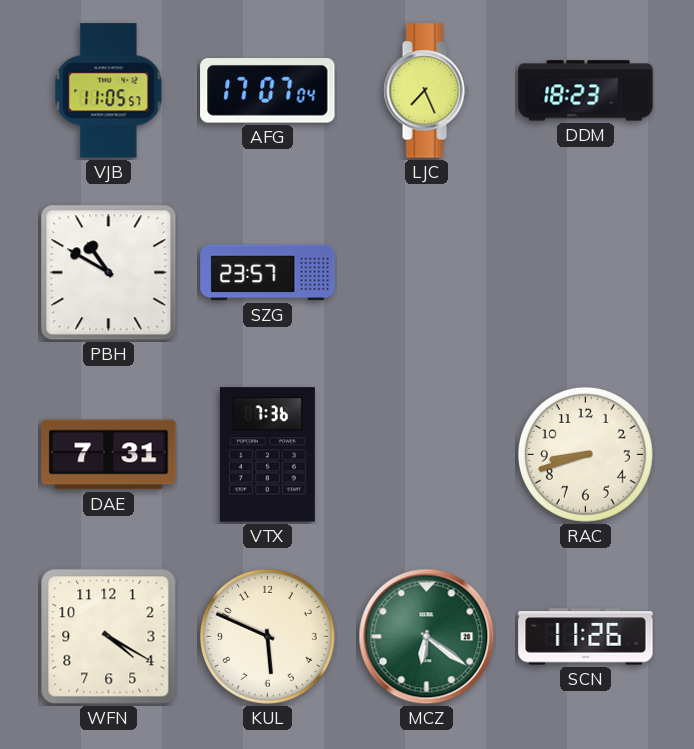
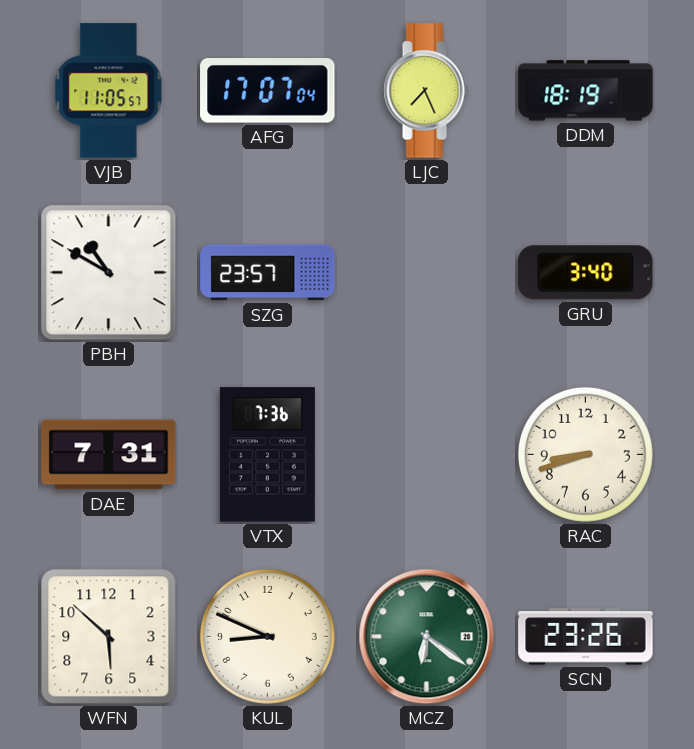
DDM: 18:23 -> 18:19
GRU: none -> 3:40
WFN: 4:20 -> 5:52
KUL: 5:49 -> 8:49
SCN: 11:26 -> 23:26
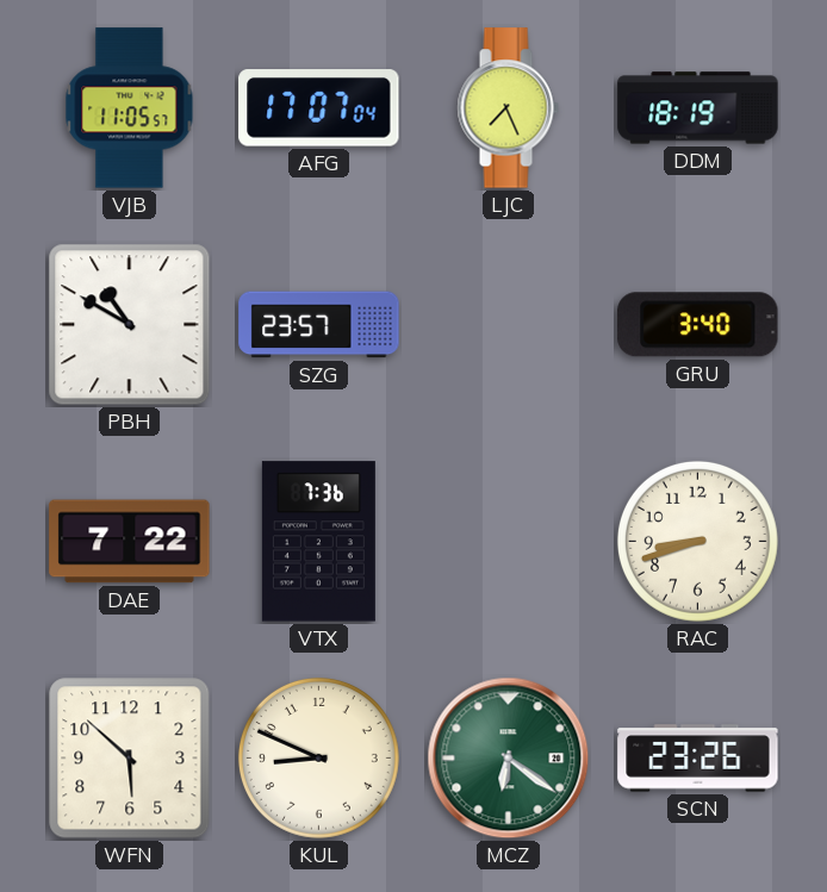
DAE: 7:31 -> 7:22
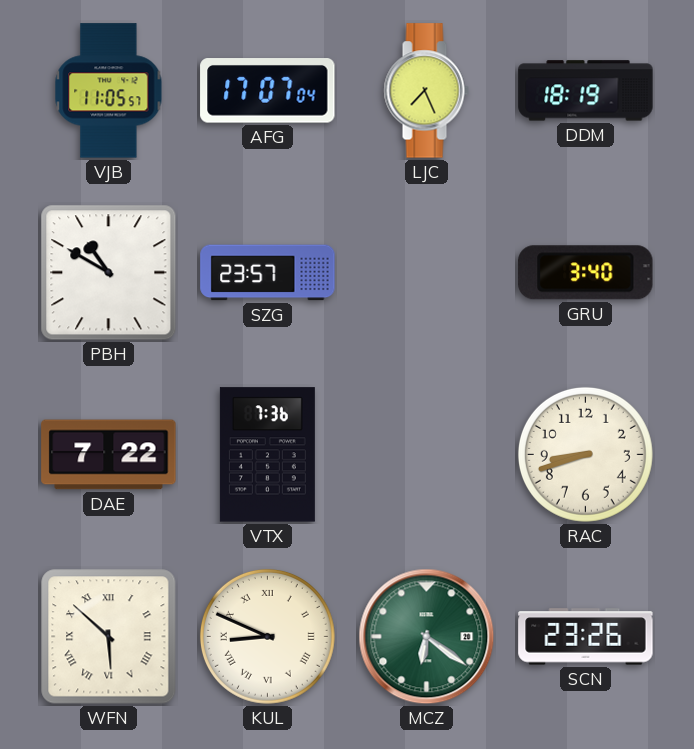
WFN numerals: Arabic -> Roman
KUL numerals: Arabic -> Roman
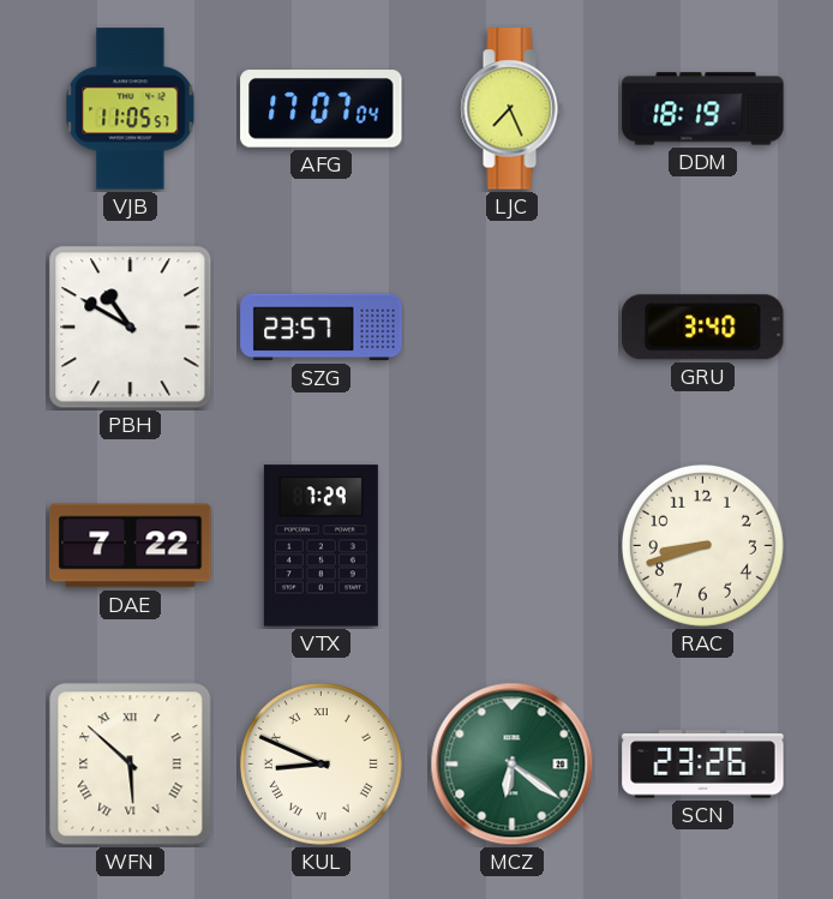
VTX: 7:36 -> 7:29
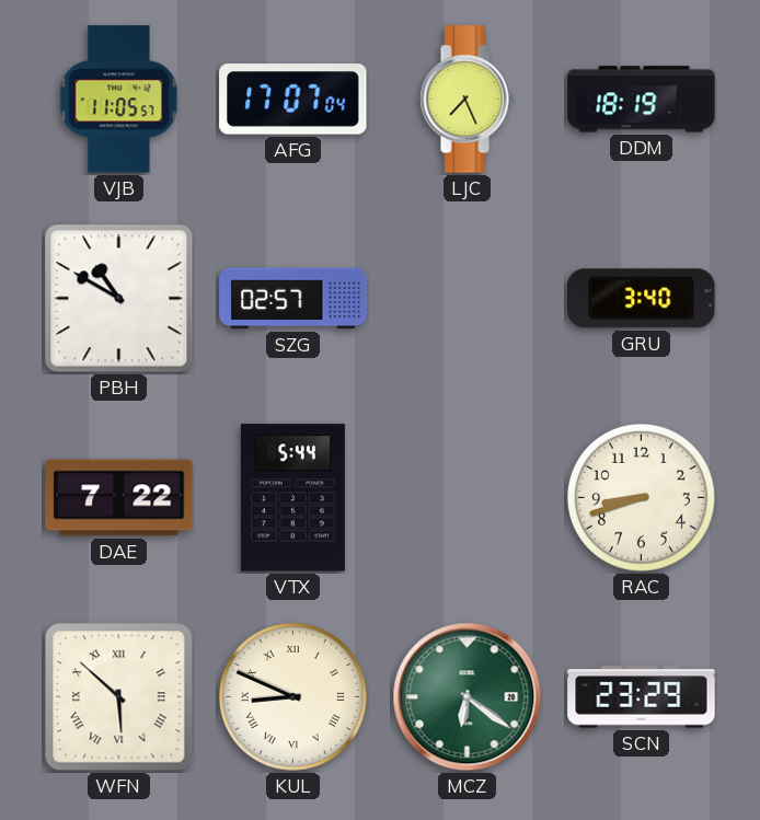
SZG: 23:57 -> 02:57
VTX: 7:29 -> 5:44
SCN: 23:26 -> 23:29
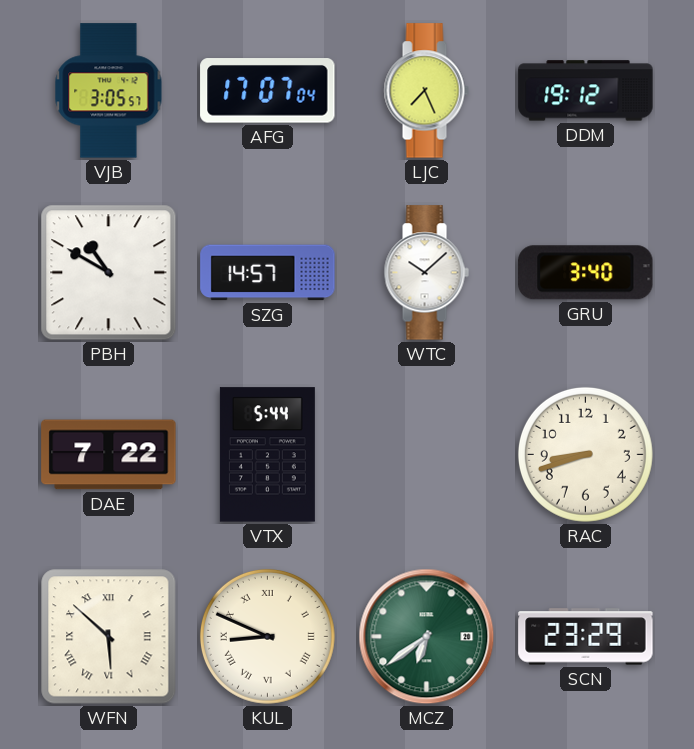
VJB: 11:05 -> 3:05
DDM: 18:19 -> 19:12
SZG: 02:57 -> 14:57
WTC: none -> 10:08
MCZ: 6:21 -> 6:39
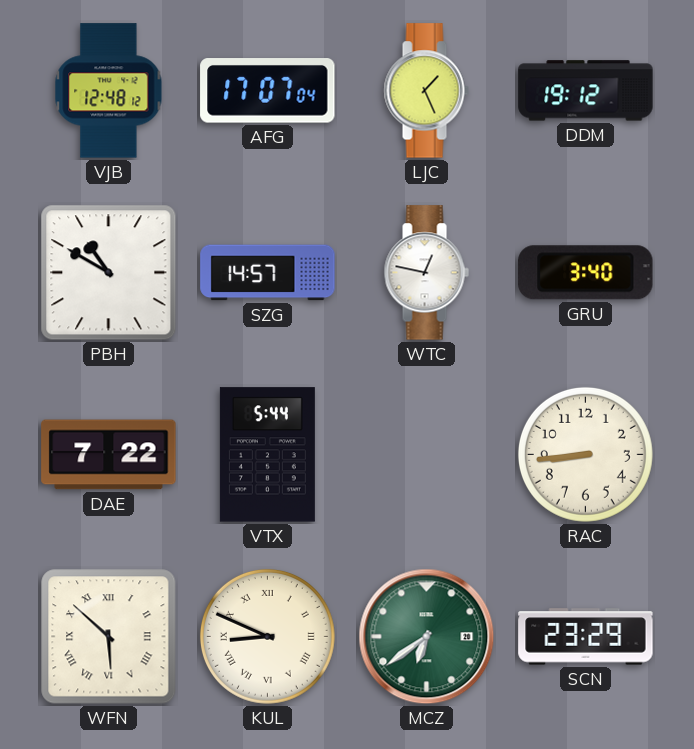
VJB: 3:05 -> 12:48
LJC: 7:26 -> 1:26
WTC: 10:08 -> 12:47
RAC: 8:42 -> 8:44
